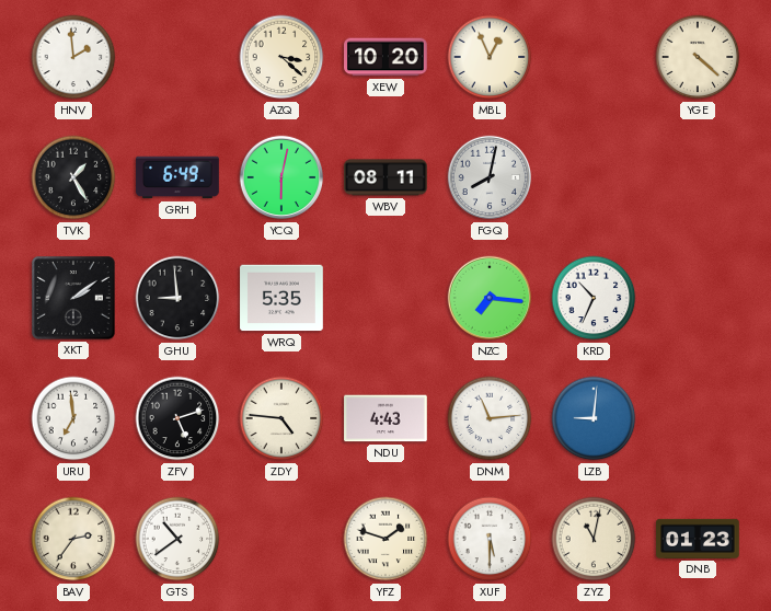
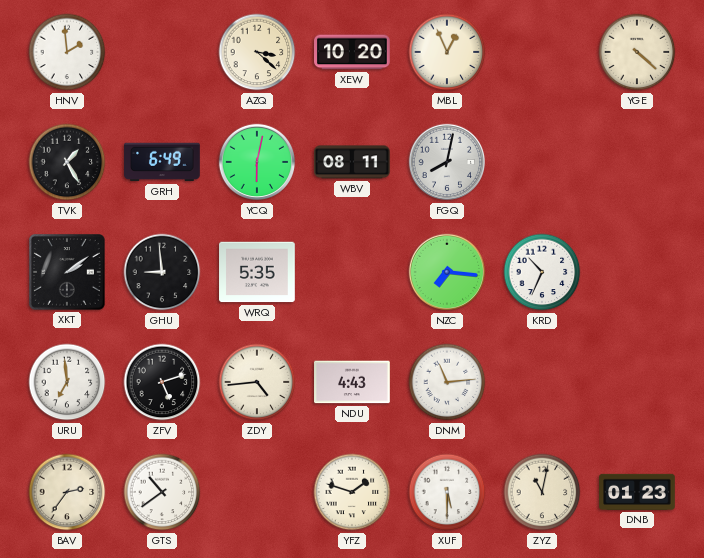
ZDY: 4:46 -> 4:44
LZB: 9:01 -> none
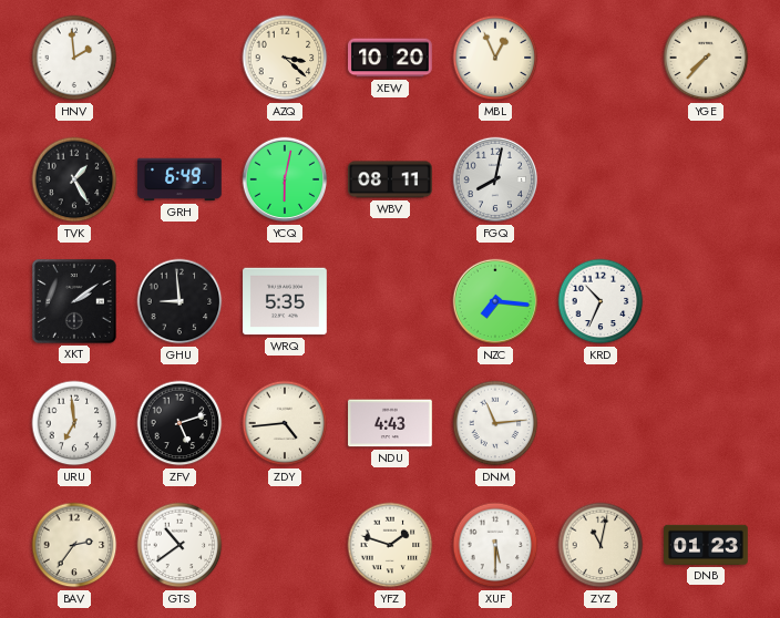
YGE: 4:22 -> 7:37
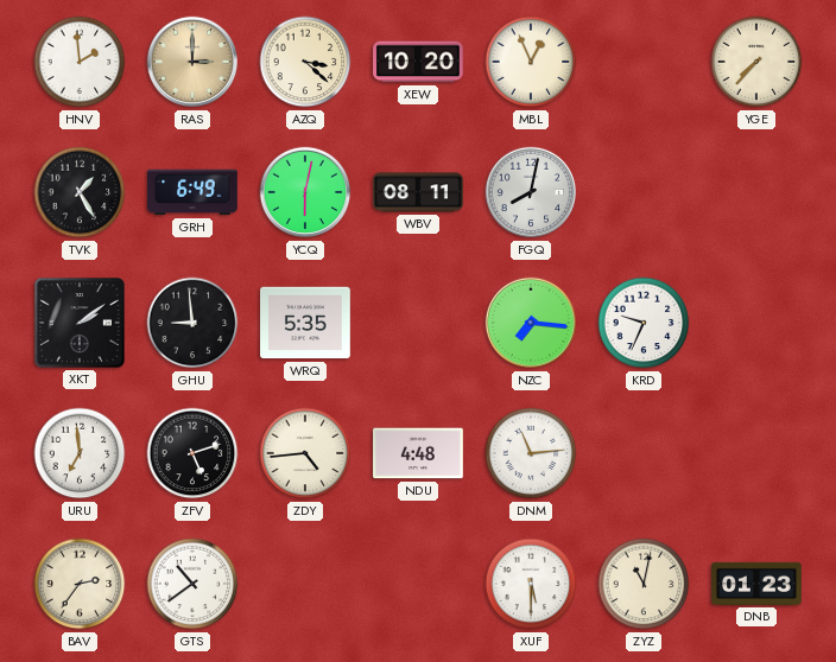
RAS: none -> 3:00
KRD: 10:34 -> 9:34
NDU: 4:43 -> 4:48
YFZ: 1:48 -> none
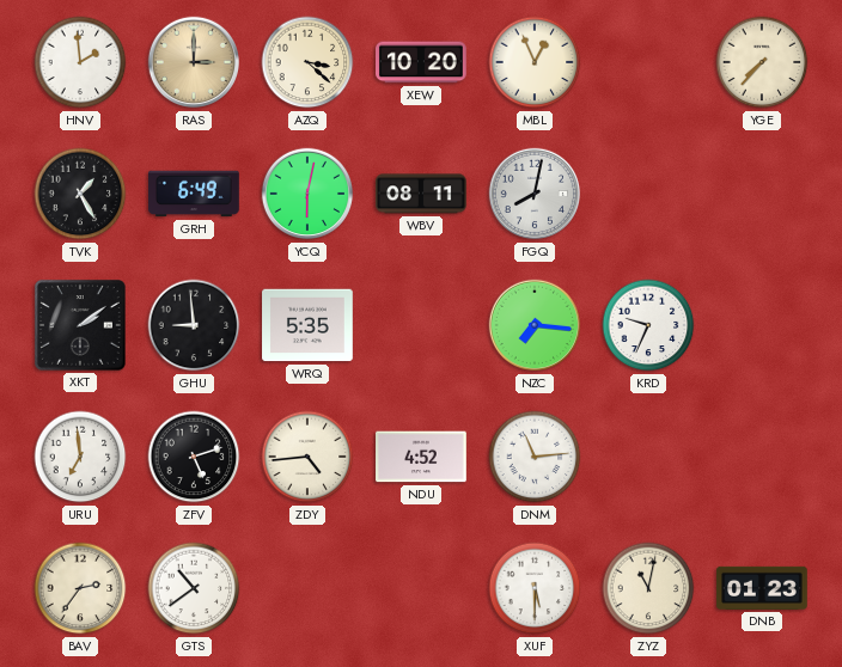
NDU: 4:48 -> 4:52
